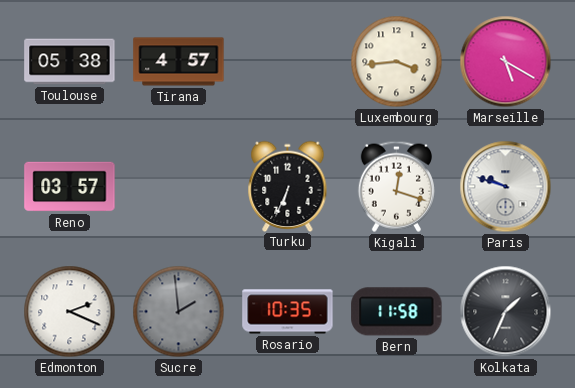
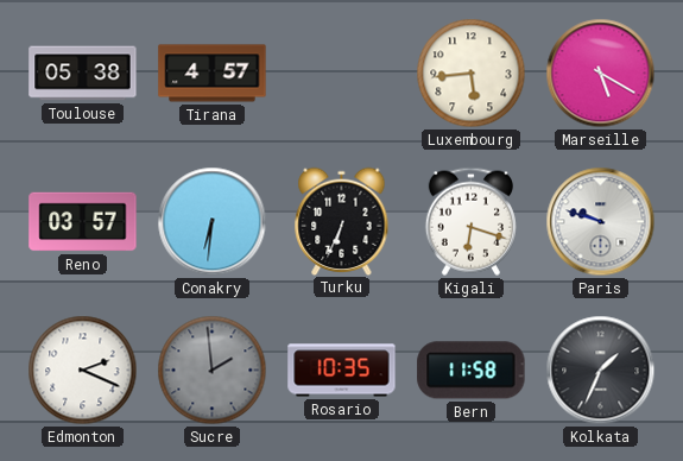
Luxembourg: 3:44 -> 5:44
Conakry: none -> 6:31
Kigali: 12:18 -> 6:18
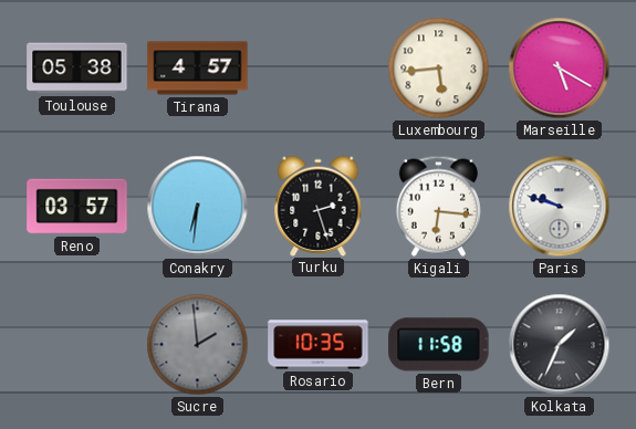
Turku: 6:34 -> 2:27
Kigali: 6:18 -> 6:16
Edmonton: 2:19 -> none
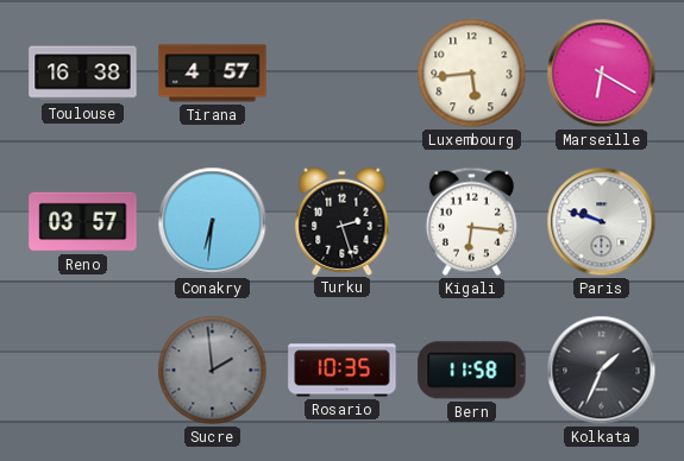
Toulouse: 05:38 -> 16:38
Marseille: 5:20 -> 6:20
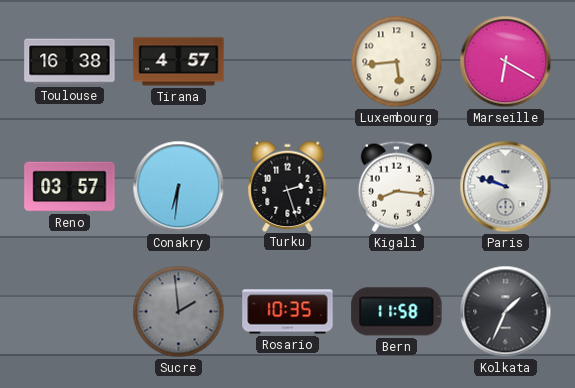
Kigali: 6:16 -> 8:16
